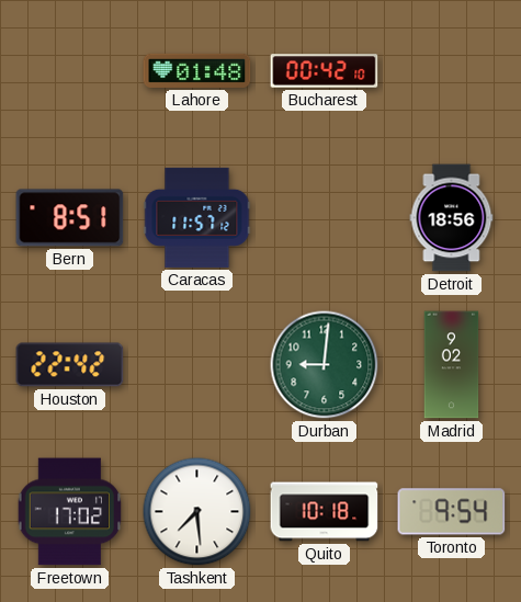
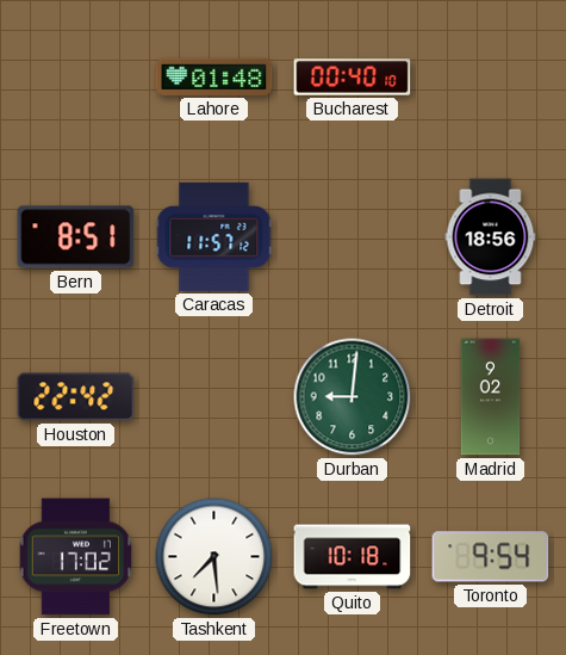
Bucharest: 00:42 -> 00:40
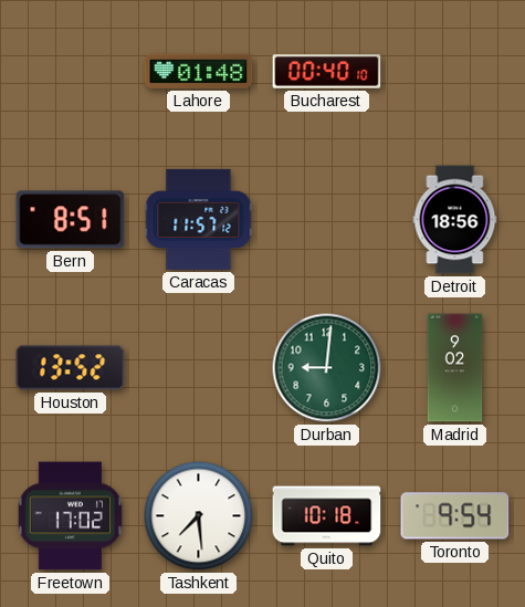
Houston: 22:42 -> 13:52
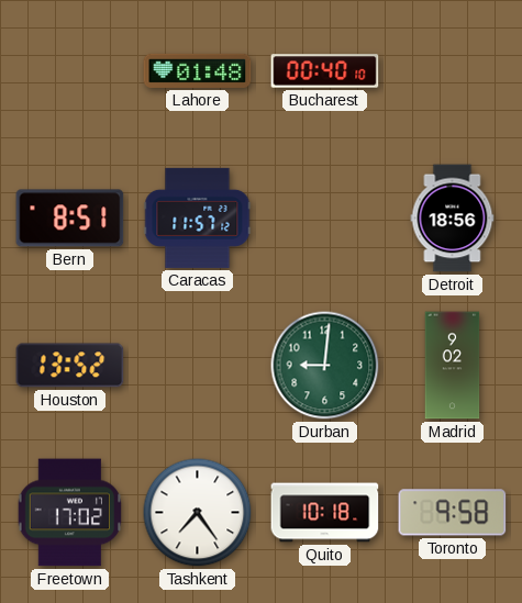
Tashkent: 7:29 -> 7:24
Toronto: 9:54 -> 9:58
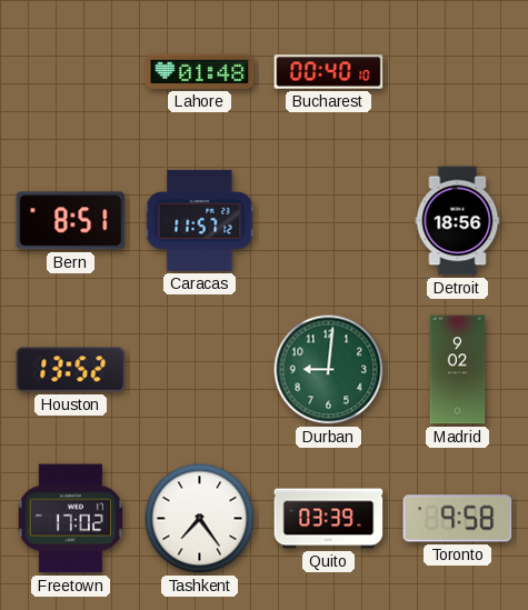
Quito: 10:18 -> 03:39
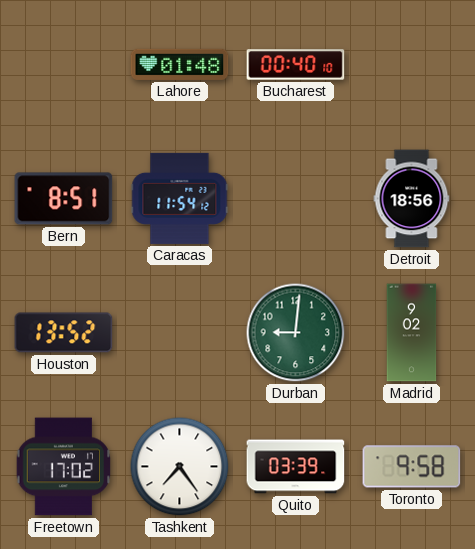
Caracas: 11:57 -> 11:54
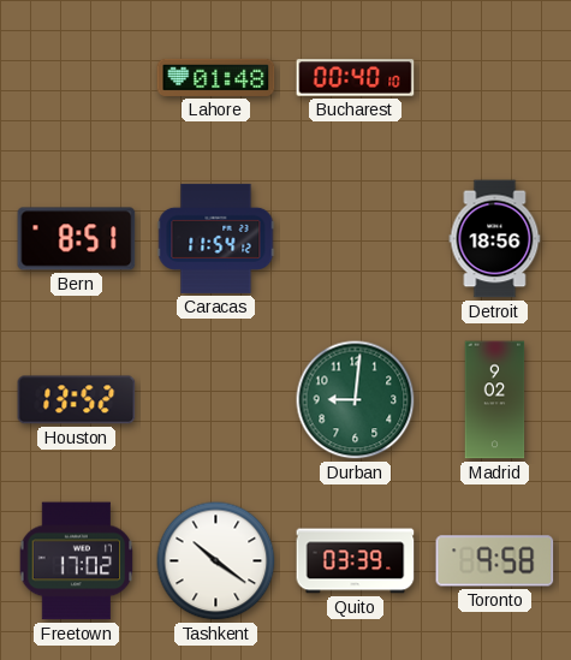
Tashkent: 7:24 -> 10:21
